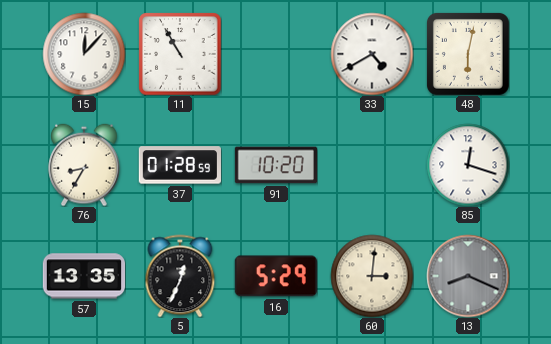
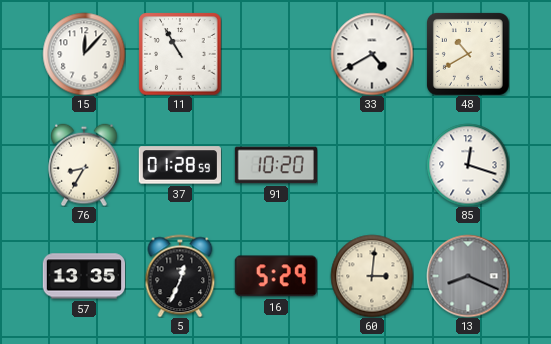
48: 6:02 -> 10:40
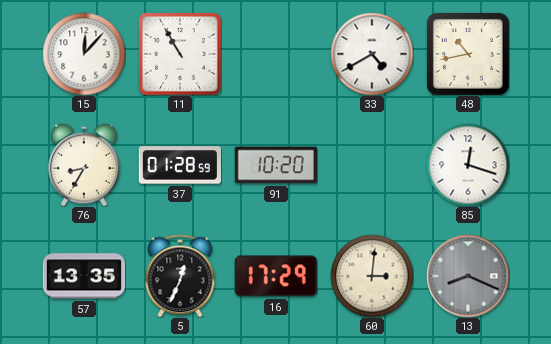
48: 10:40 -> 10:43
16: 5:29 -> 17:29
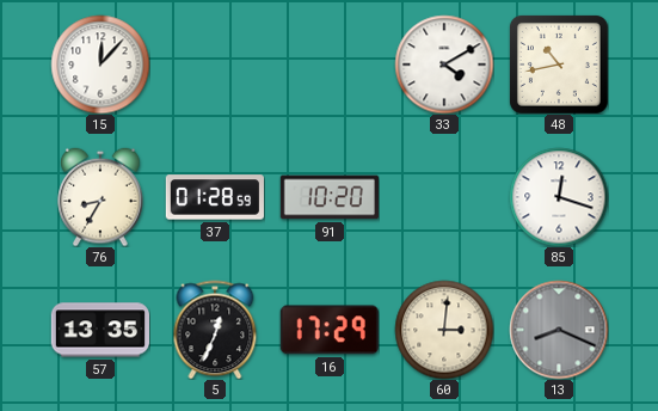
11: 10:55 -> none
33: 4:40 -> 4:10
